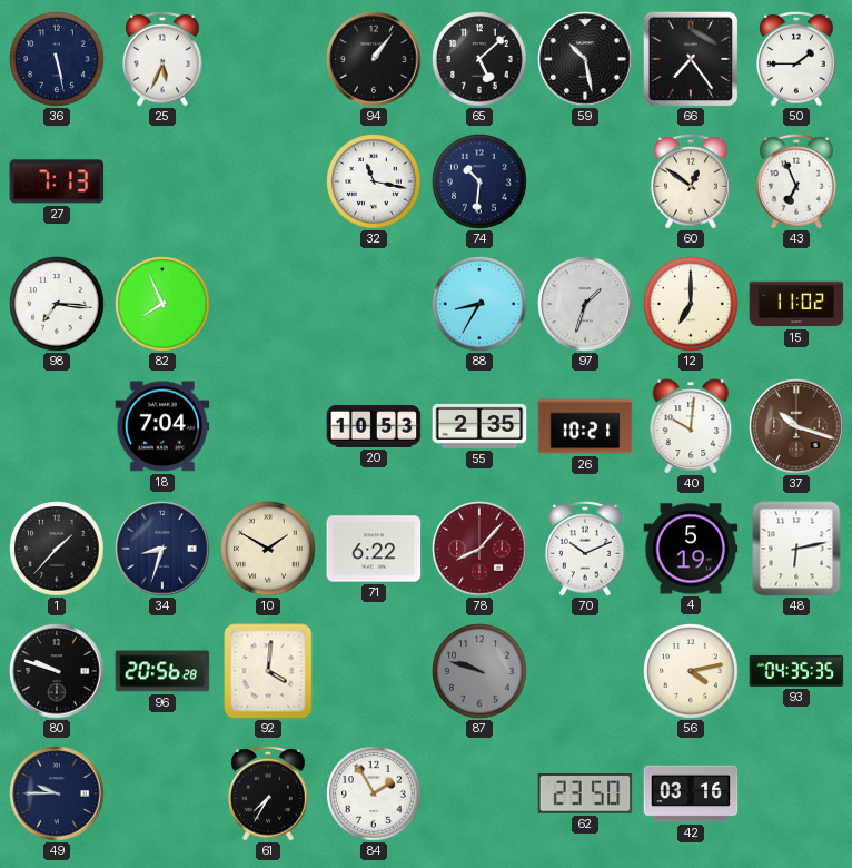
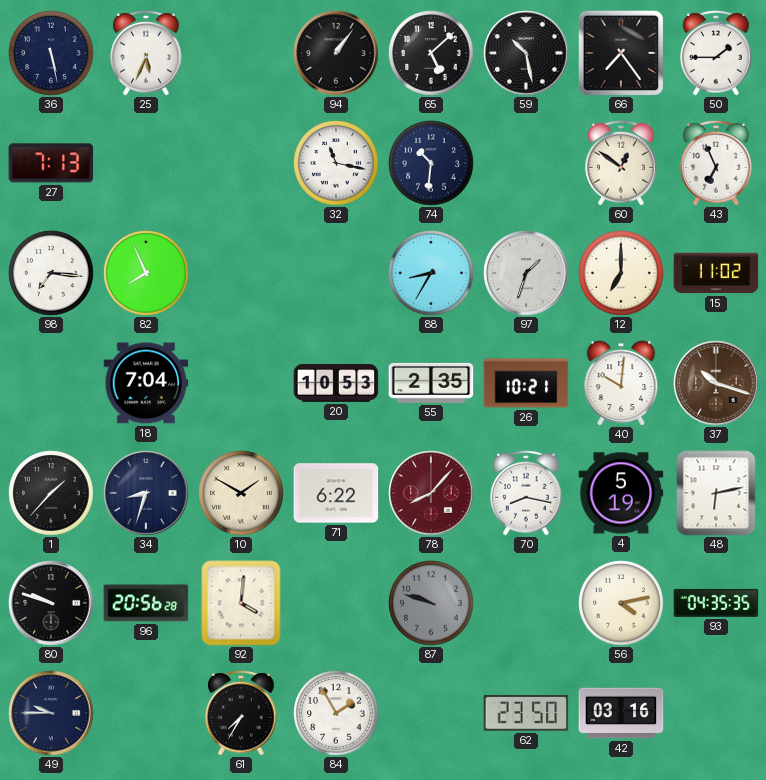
70: 10:11 -> 8:17
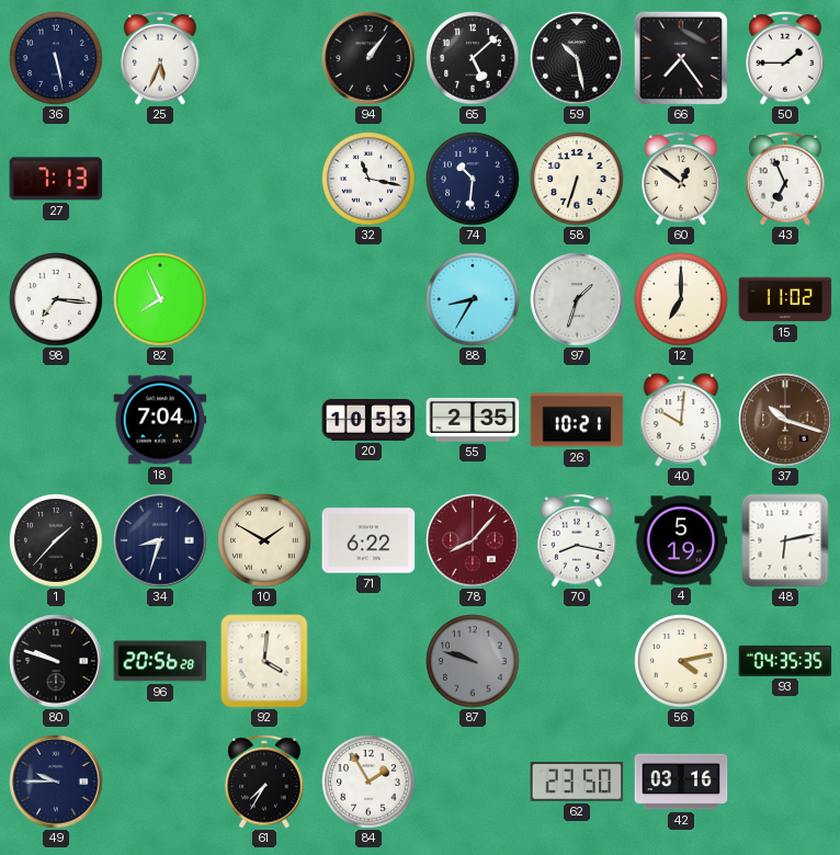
58: none -> 6:33
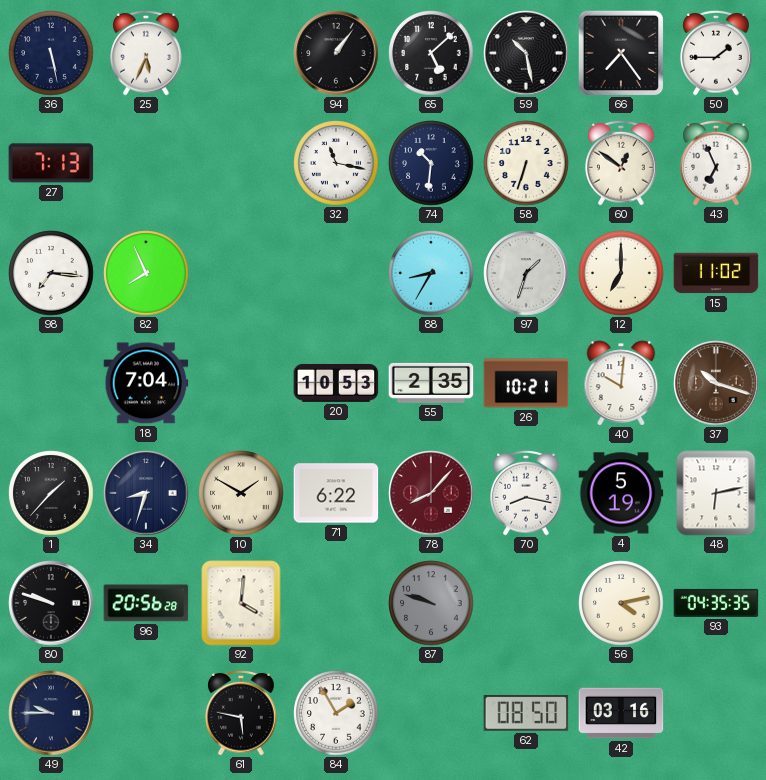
61: 7:35 -> 5:47
62: 23:50 -> 08:50
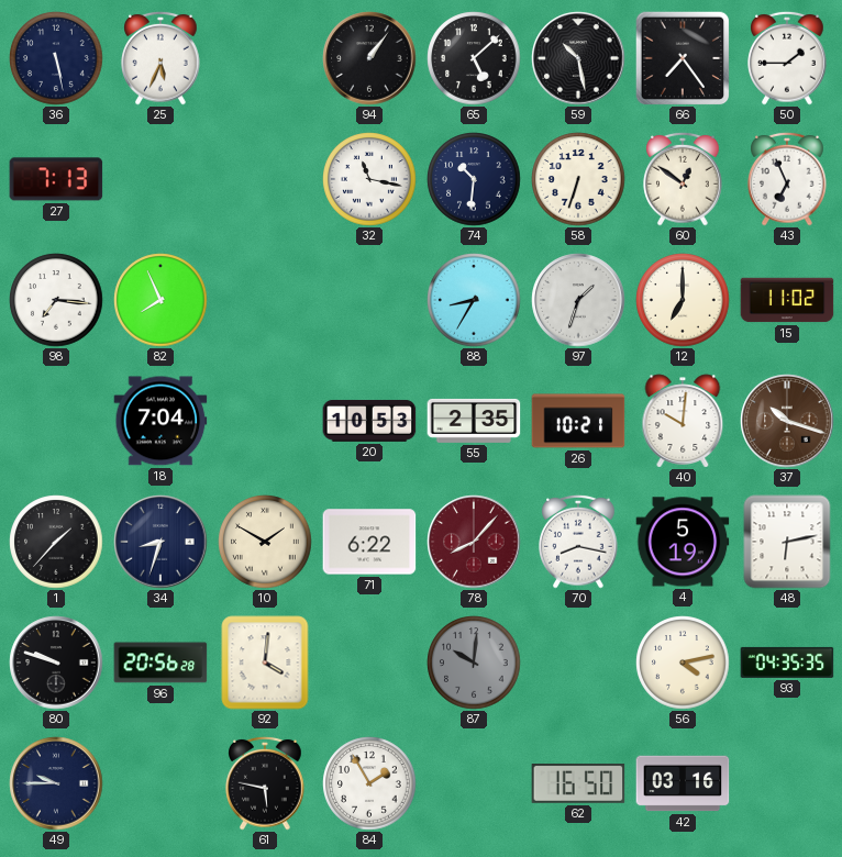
87: 9:48 -> 10:01
62: 08:50 -> 16:50
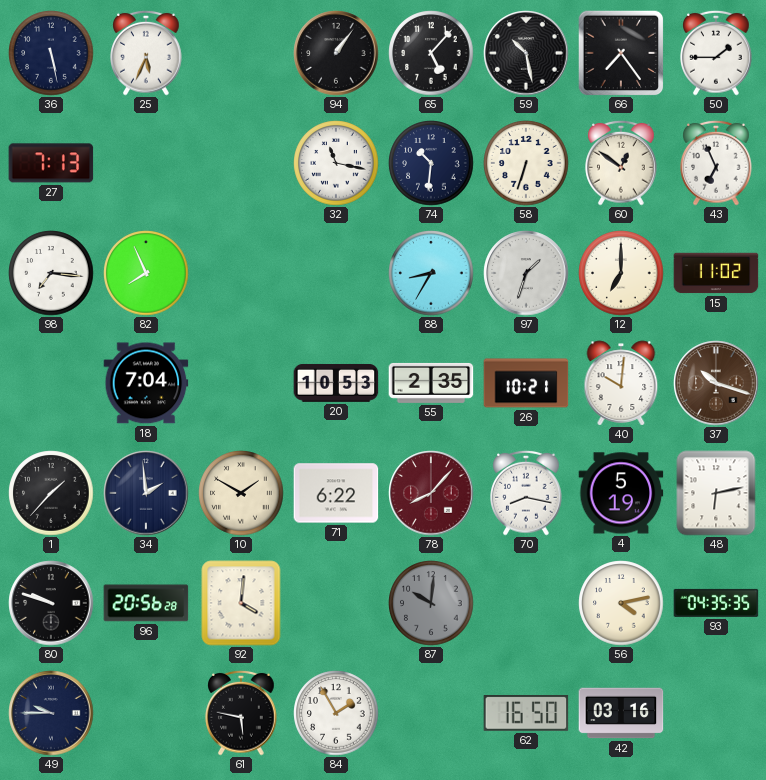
65: 5:08 -> 5:07
34: 8:33 -> 1:59
